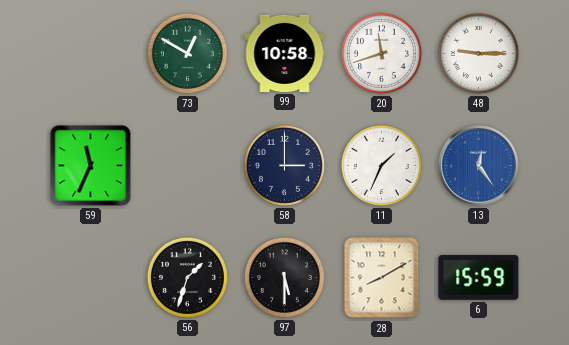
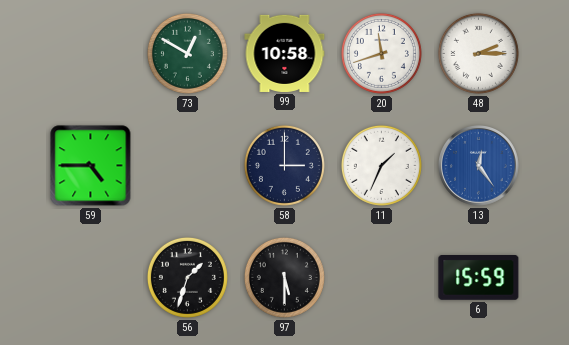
48: 9:15 -> 2:15
59: 11:34 -> 4:45
28: 8:10 -> none
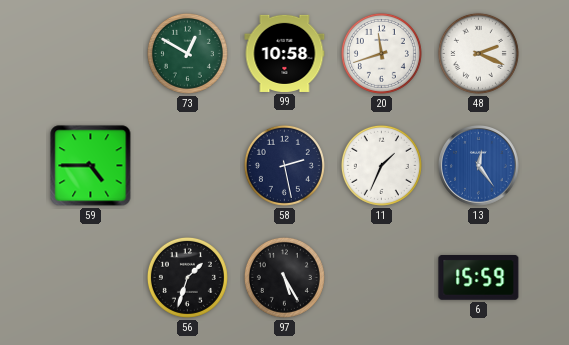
48: 2:15 -> 2:19
58: 3:00 -> 2:28
97: 5:30 -> 5:25
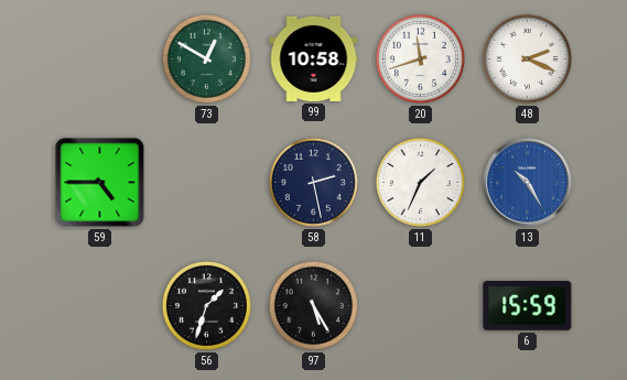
13: 12:24 -> 10:25
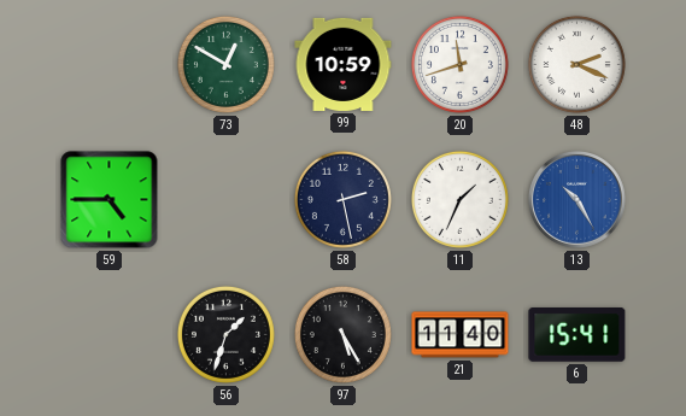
99: 10:58 -> 10:59
21: none -> 11:40
6: 15:59 -> 15:41
